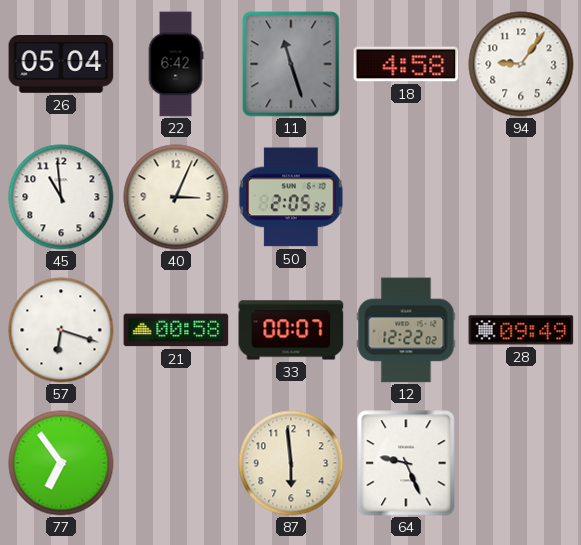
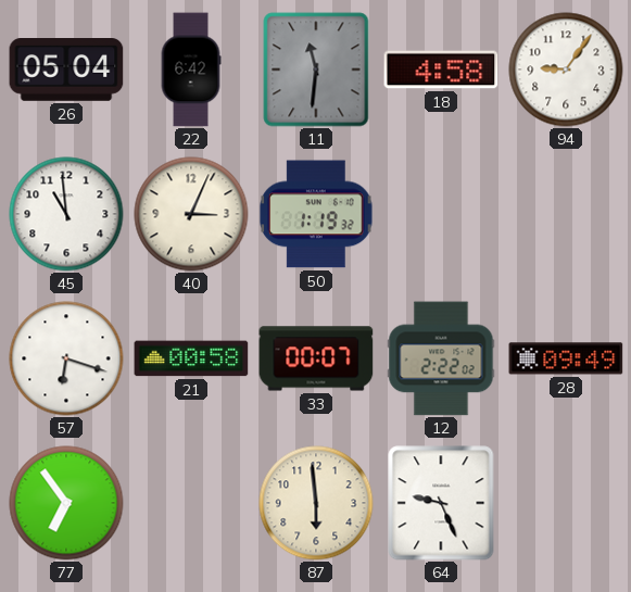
11: 11:27 -> 11:31
50: 2:05 -> 1:19
12: 12:22 -> 2:22
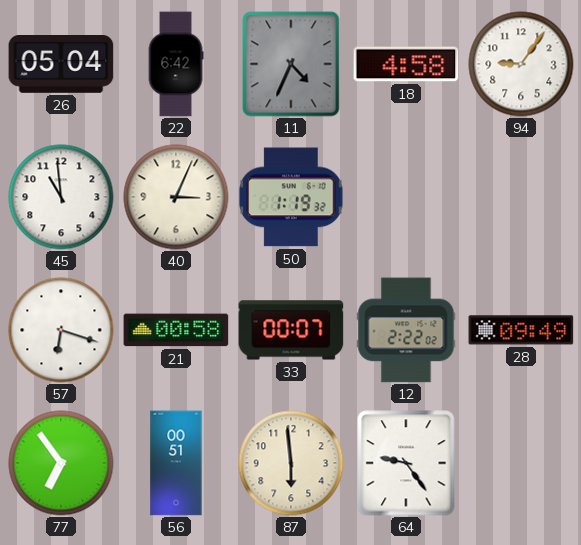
11: 11:31 -> 4:34
56: none -> 00:51
64: 9:26 -> 9:24
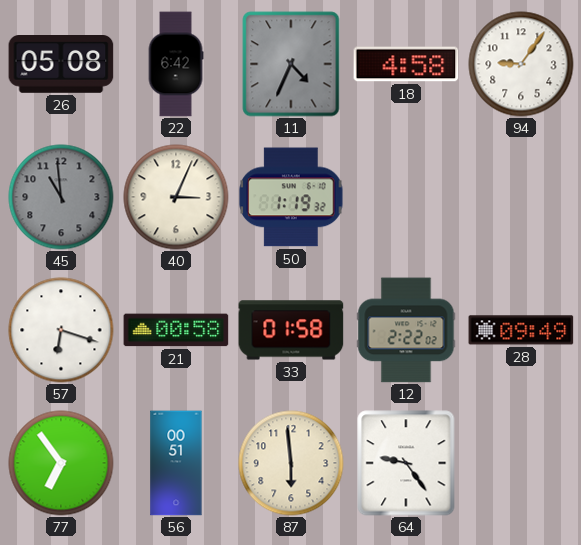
26: 05:04 -> 05:08
45 dial: white -> grey
33: 00:07 -> 01:58
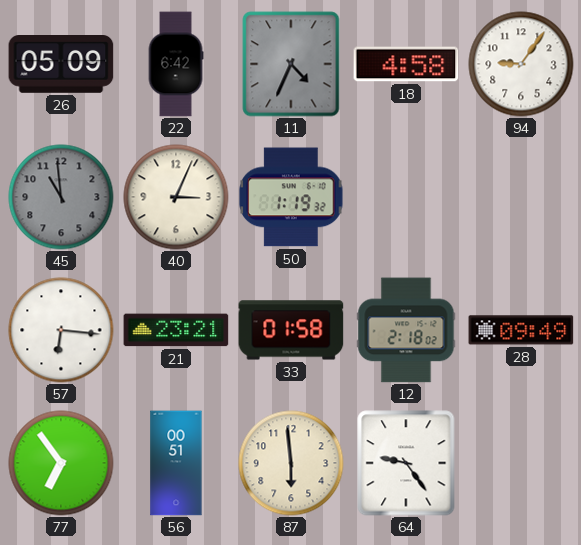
26: 05:08 -> 05:09
57: 6:18 -> 6:16
21: 00:58 -> 23:21
12: 2:22 -> 2:18
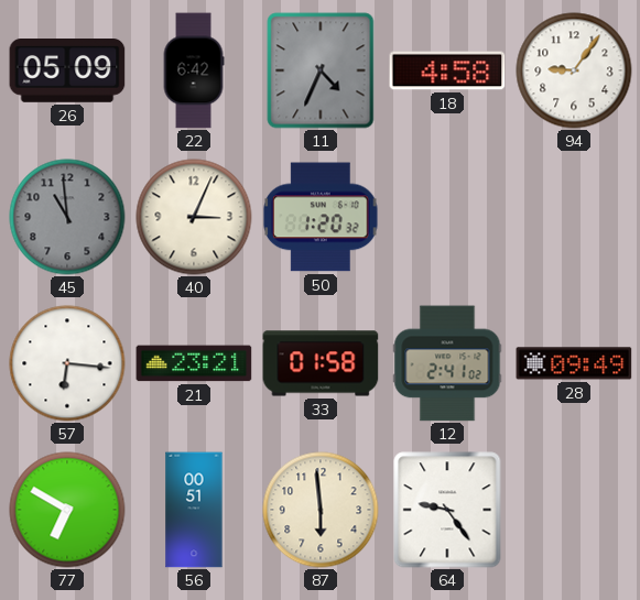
50: 1:19 -> 1:20
12: 2:18 -> 2:41
77: 6:54 -> 6:50
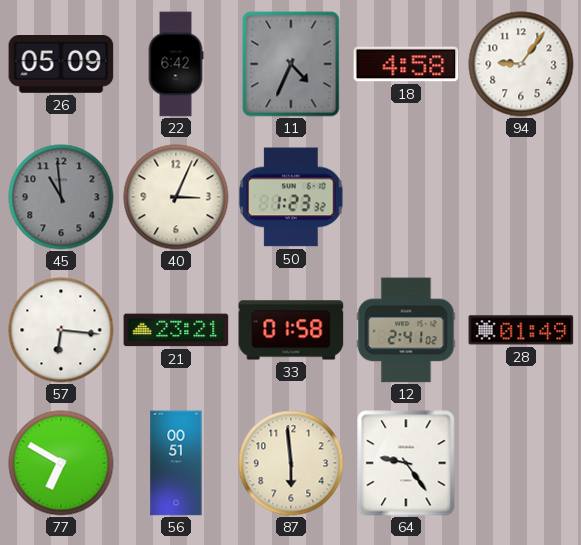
50: 1:20 -> 1:23
28: 09:49 -> 01:49
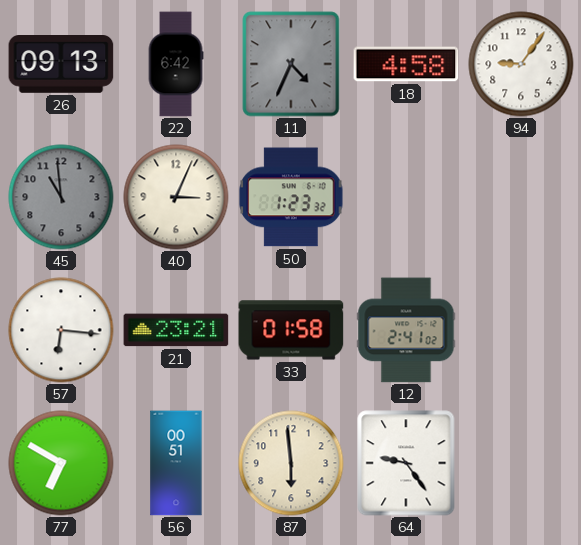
26: 05:09 -> 09:13
28: 01:49 -> none
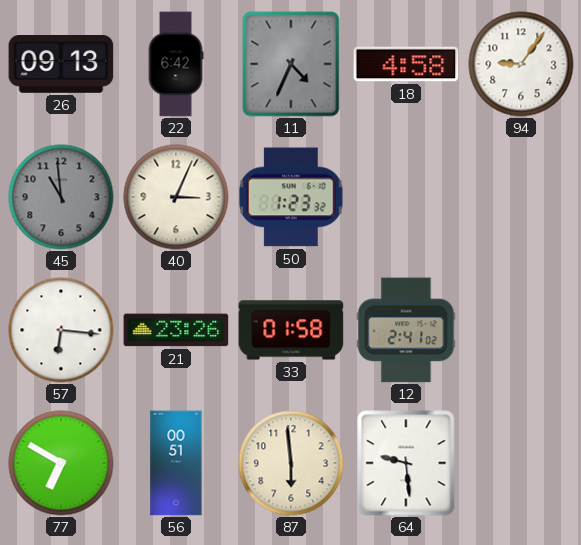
21: 23:21 -> 23:26
64: 9:24 -> 9:29
